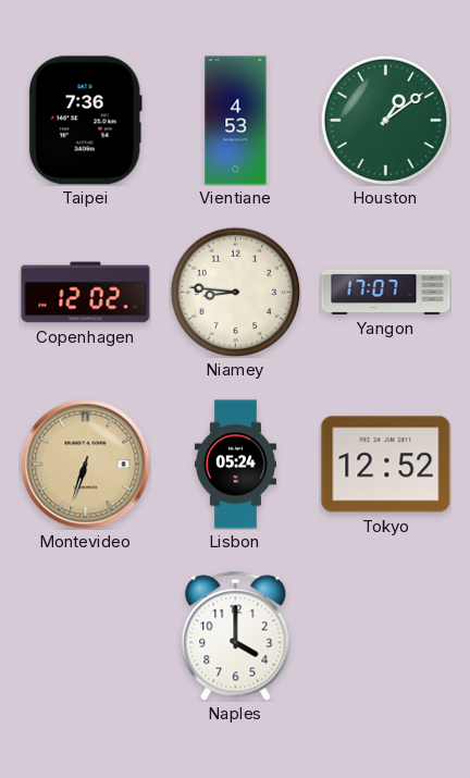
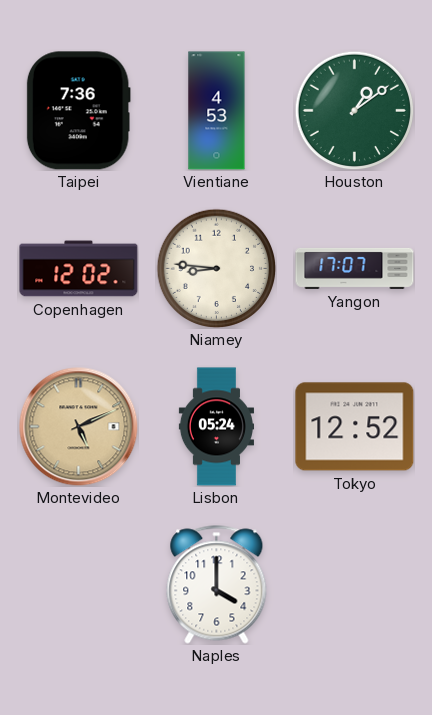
Montevideo: 6:33 -> 5:11
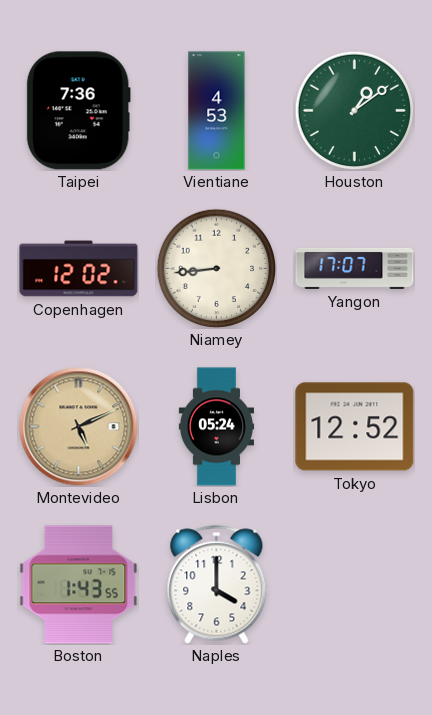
Niamey: 8:46 -> 8:44
Boston: none -> 1:43
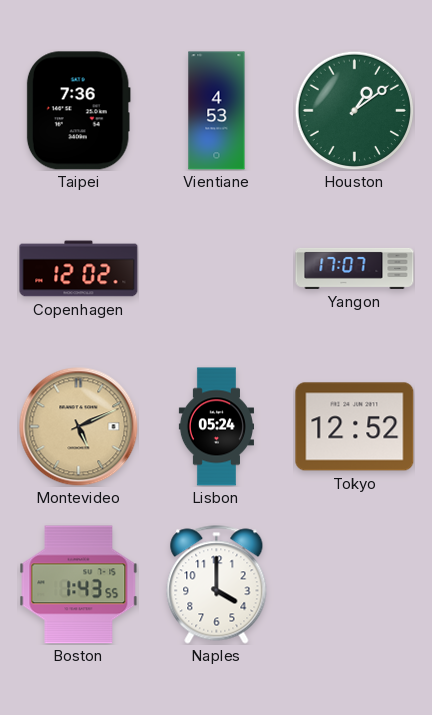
Niamey: 8:44 -> none
